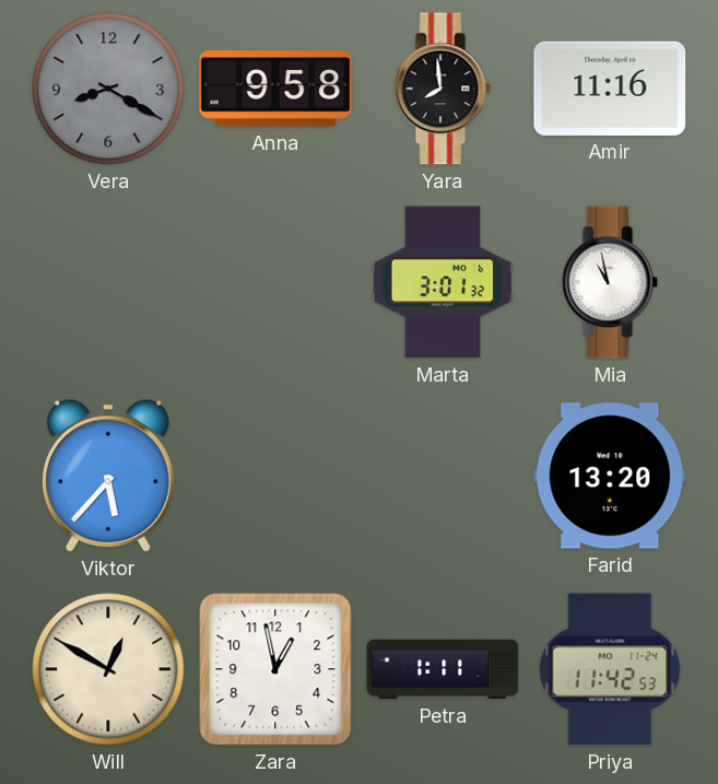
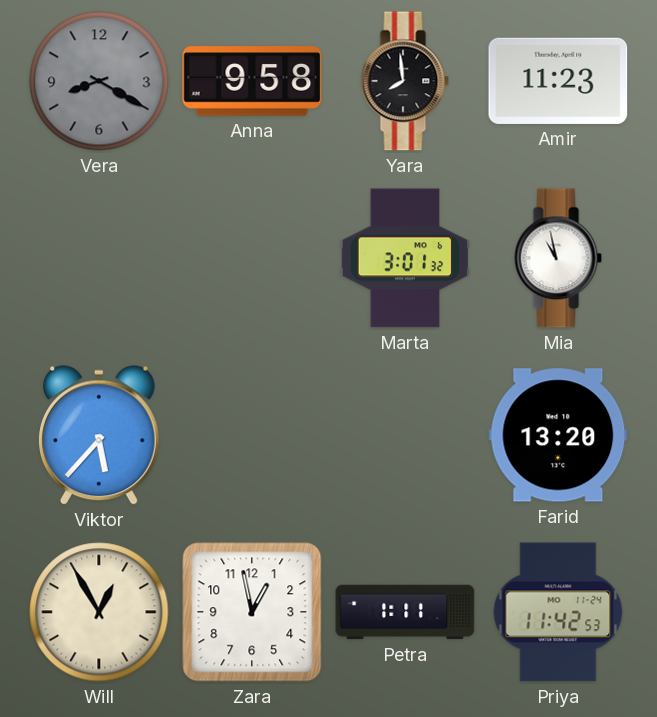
Amir: 11:16 -> 11:23
Will: 12:50 -> 12:55
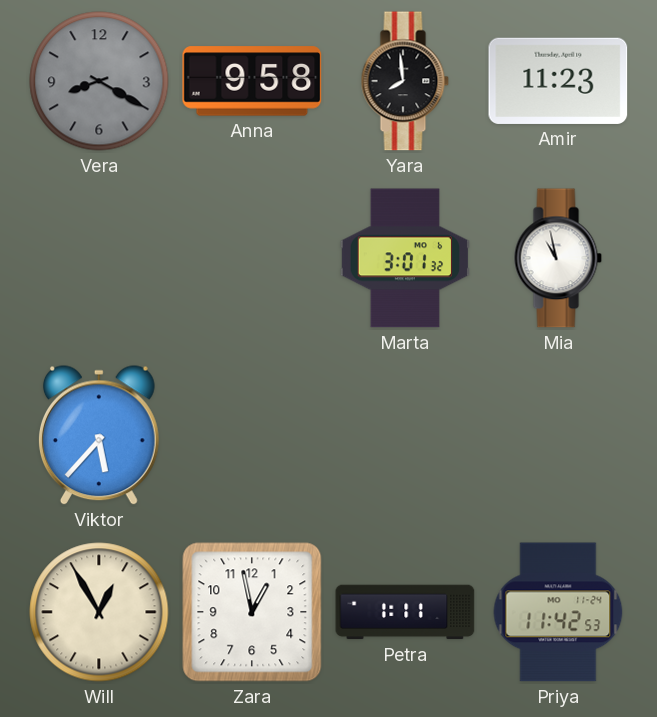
Farid: 13:20 -> none
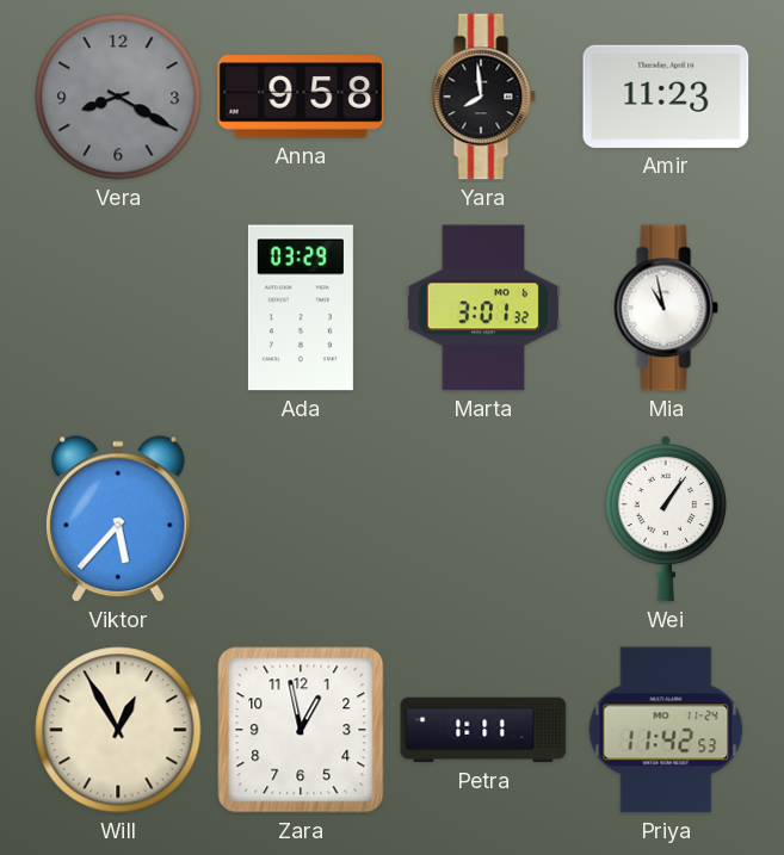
Ada: none -> 03:29
Wei: none -> 1:06
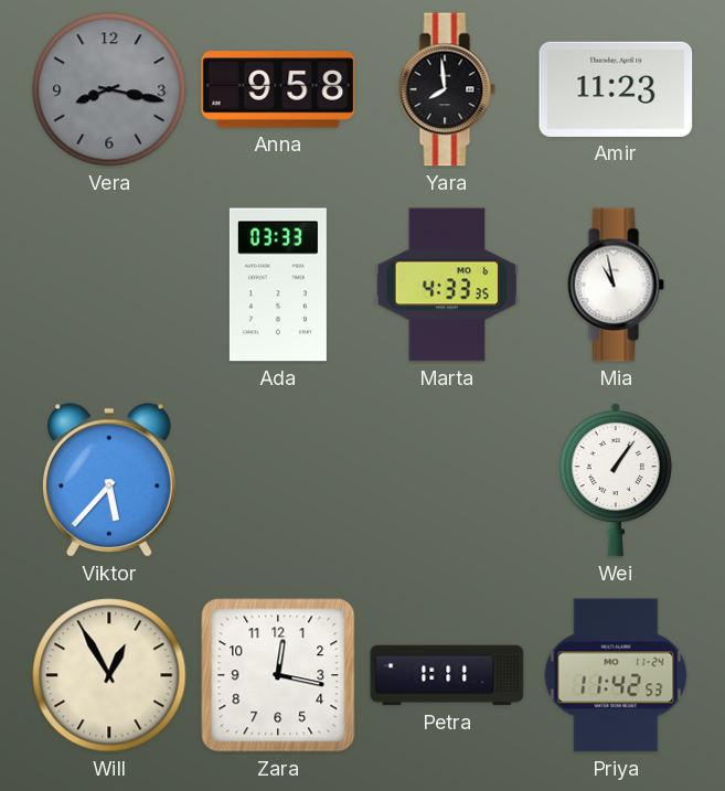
Vera: 8:20 -> 8:17
Ada: 03:29 -> 03:33
Marta: 3:01 -> 4:33
Zara: 12:58 -> 12:17
